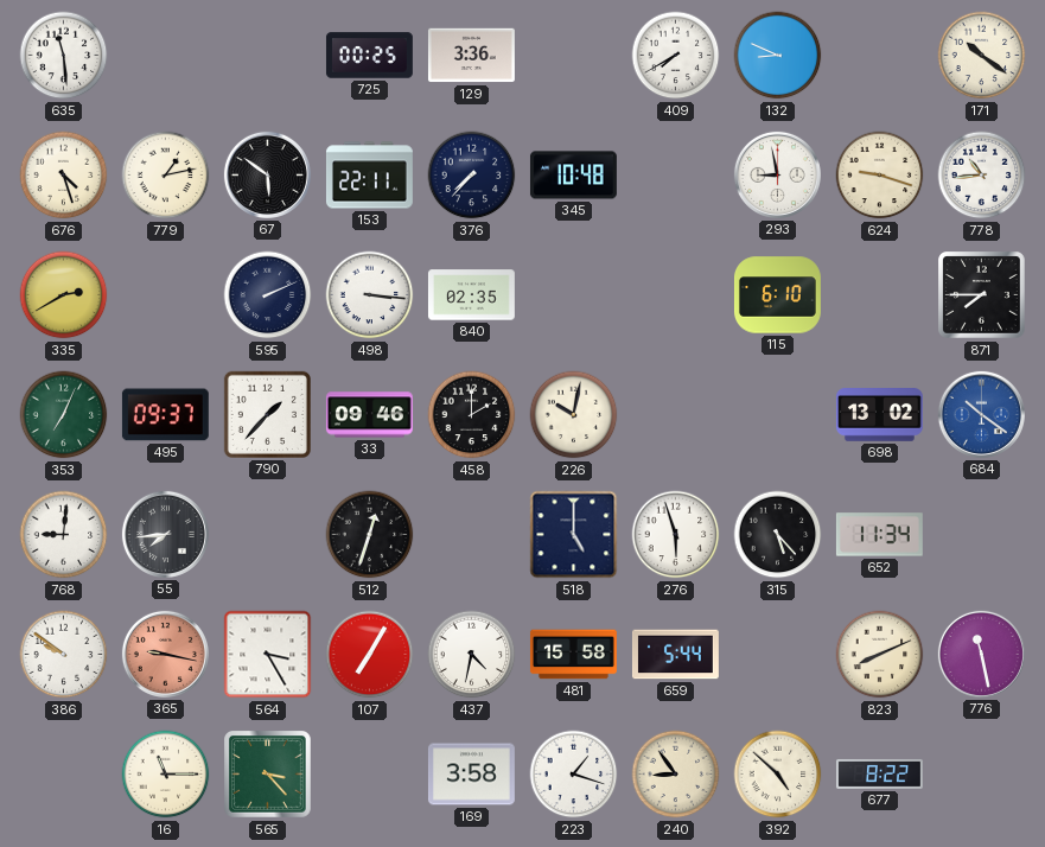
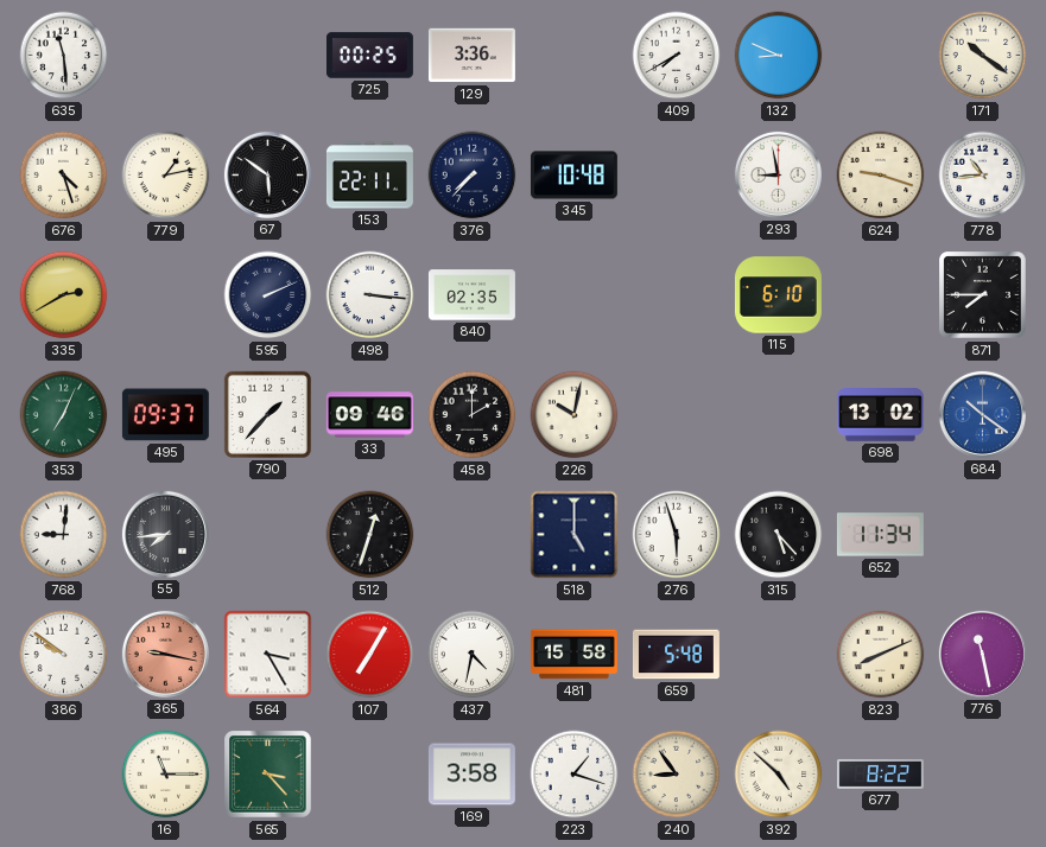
659: 5:44 -> 5:48
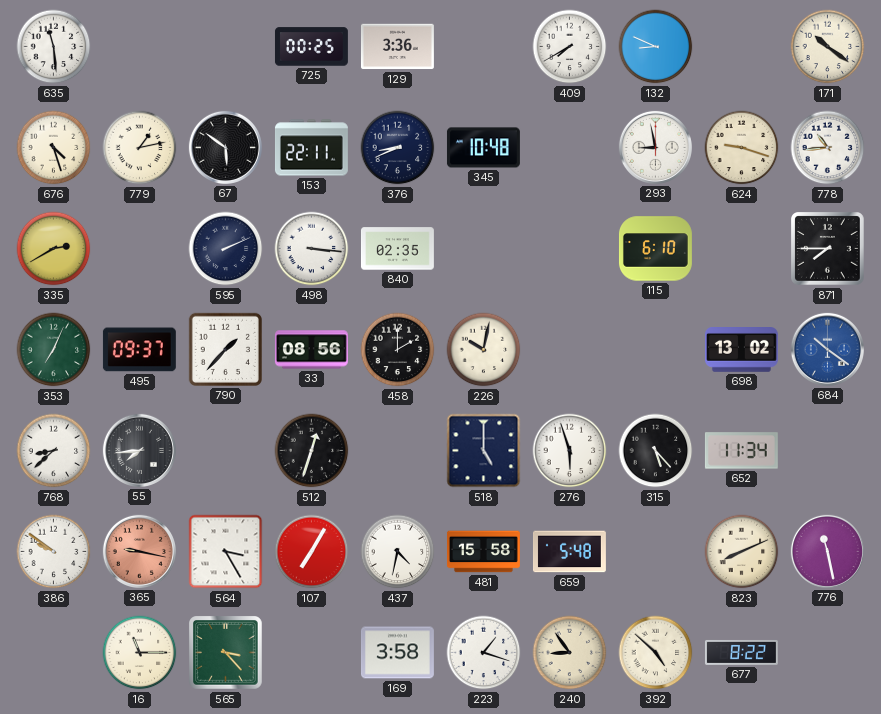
376: 7:37 -> 8:41
33: 09:46 -> 08:56
768: 9:01 -> 8:38
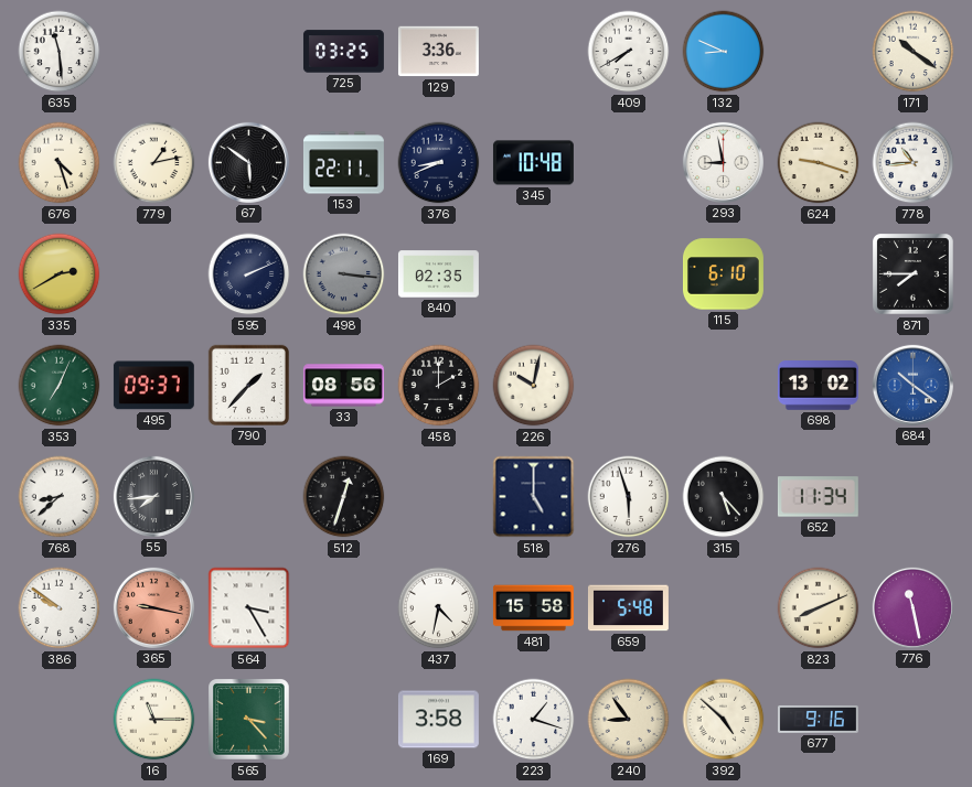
725: 00:25 -> 03:25
498 dial: white -> grey
107: 7:05 -> none
677: 8:22 -> 9:16
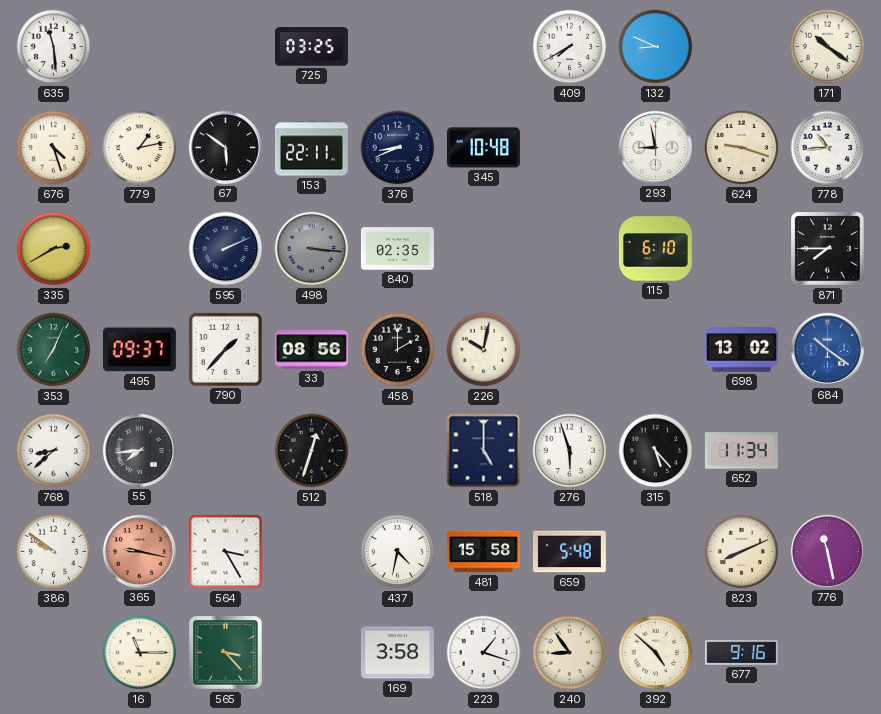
129: 3:36 -> none
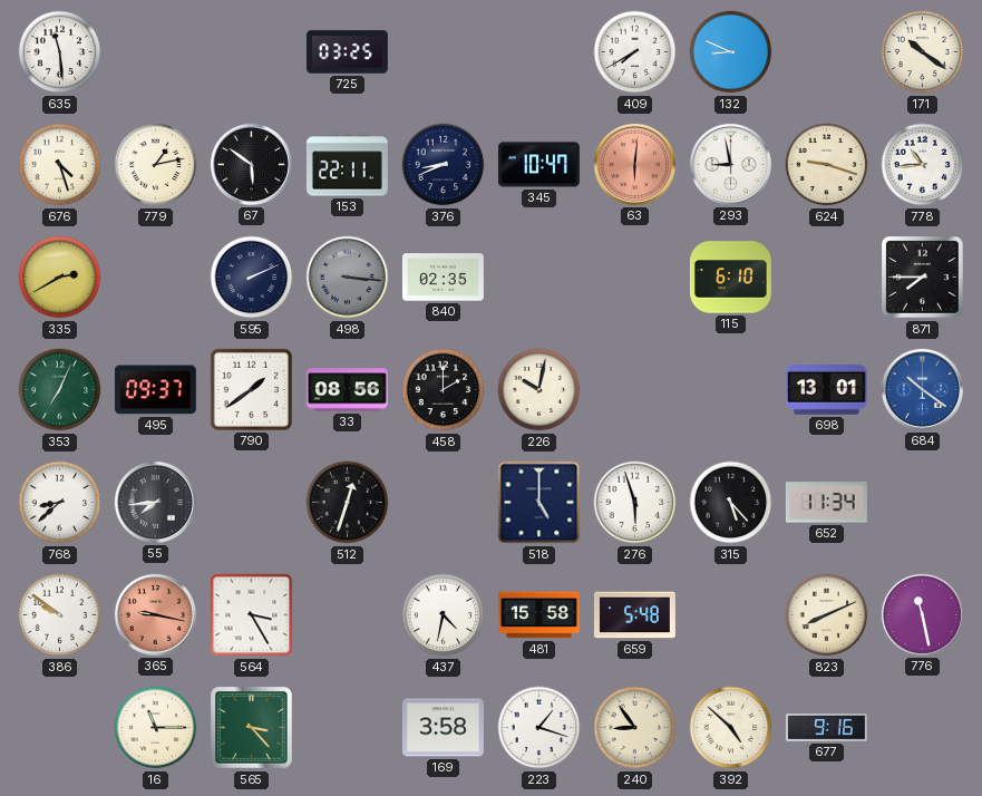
345: 10:48 -> 10:47
63: none -> 6:01
790: 1:37 -> 1:39
698: 13:02 -> 13:01
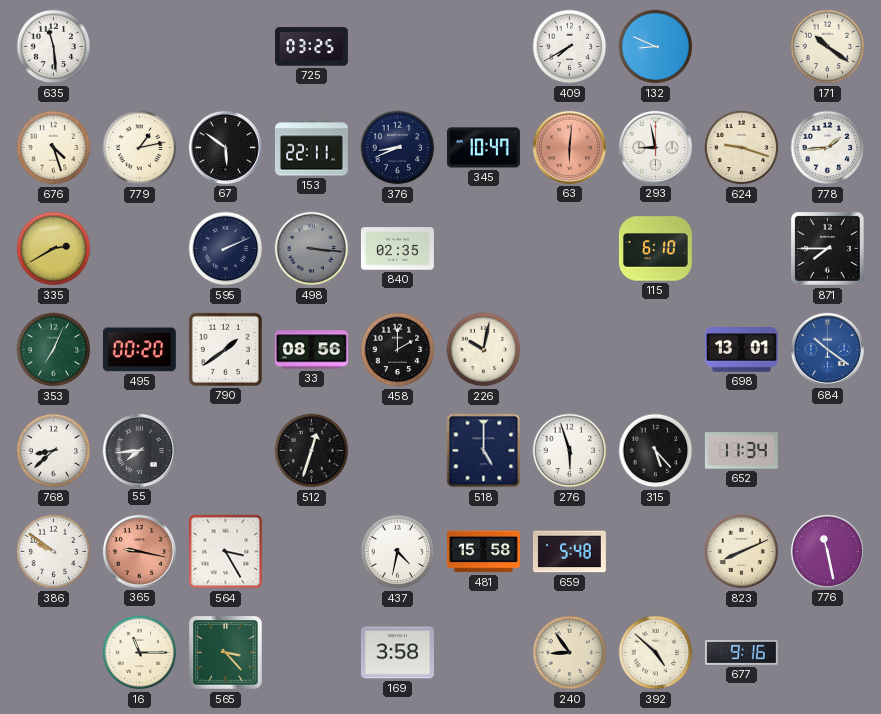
778: 10:44 -> 1:44
495: 09:37 -> 00:20
223: 1:18 -> none
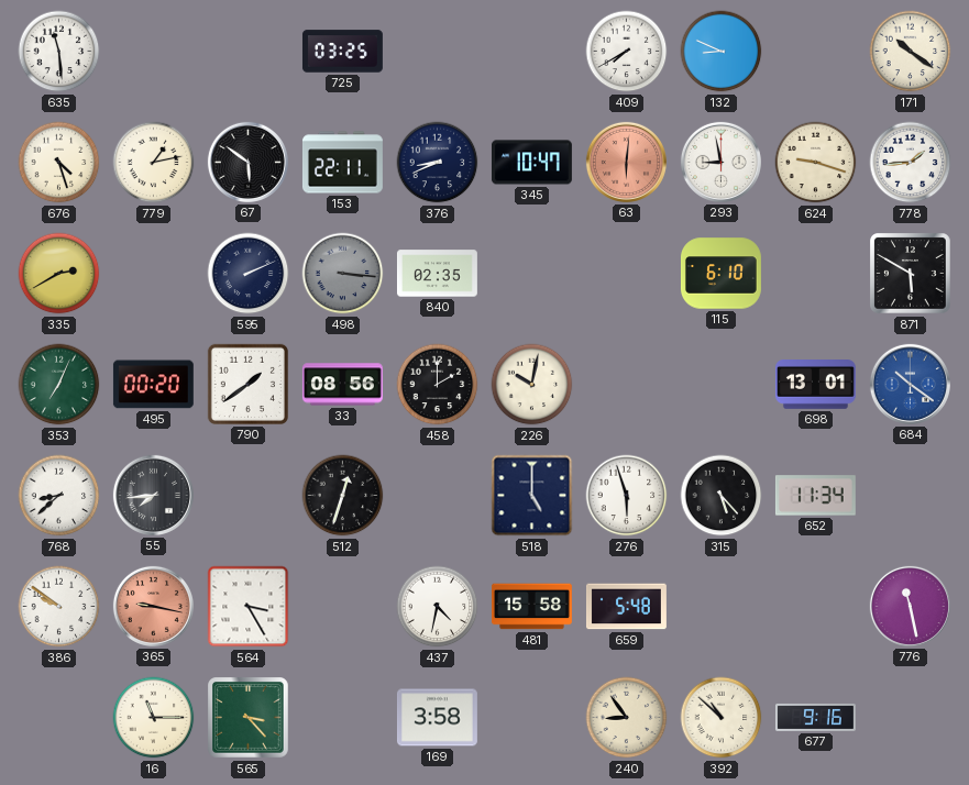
871: 7:45 -> 5:50
823: 8:11 -> none
392: 4:52 -> 10:52
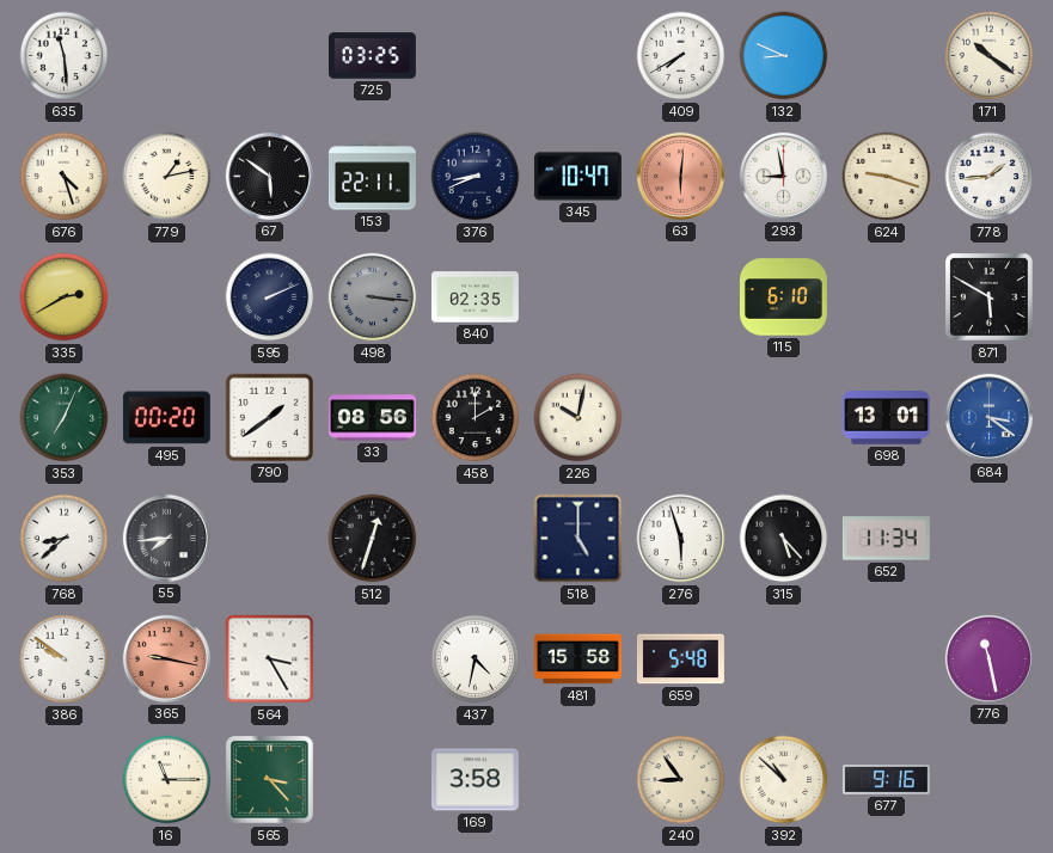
684: 10:21 -> 3:21
